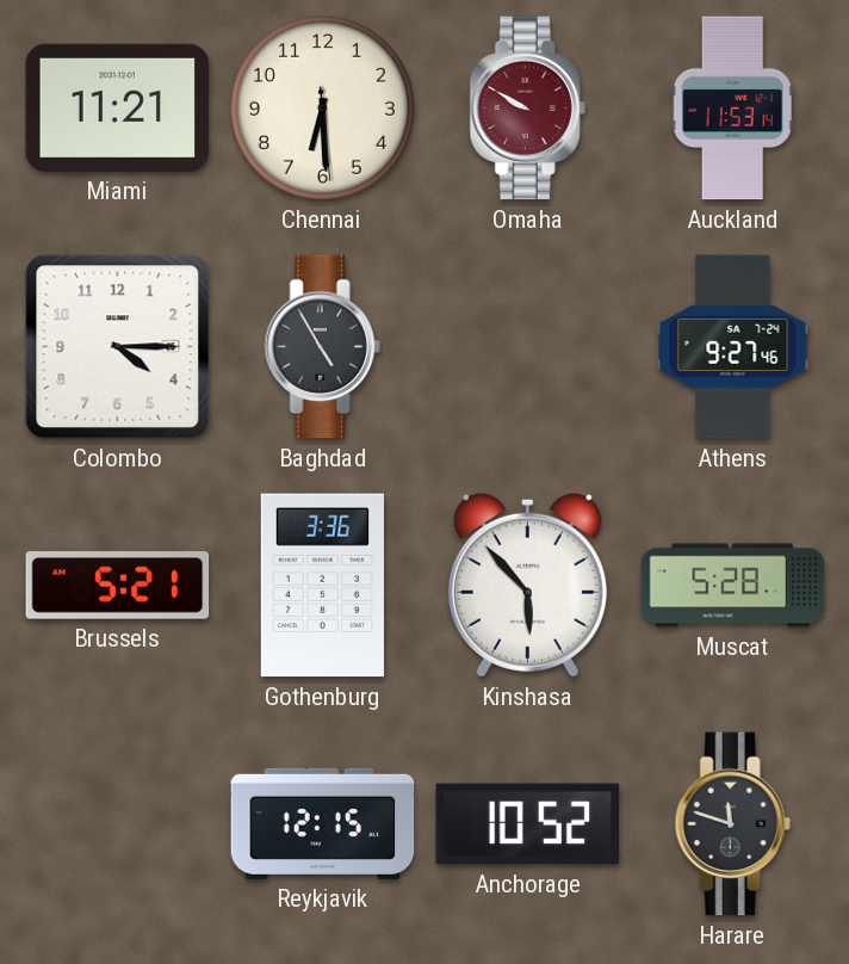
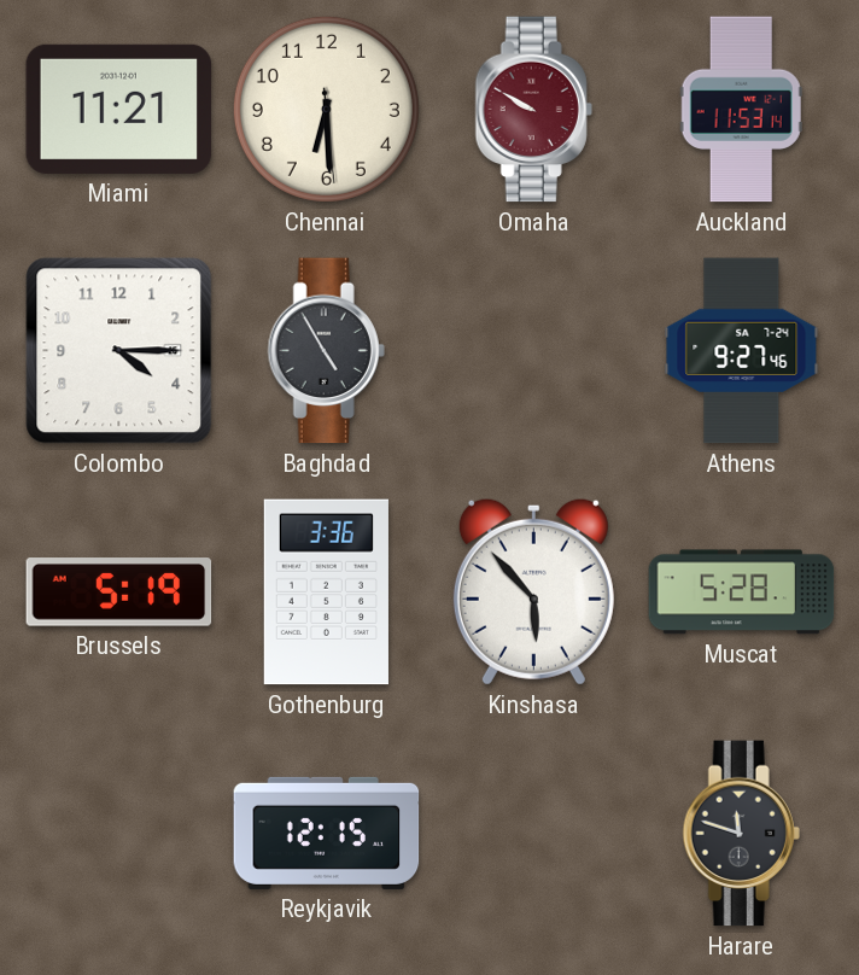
Brussels: 5:21 -> 5:19
Anchorage: 10:52 -> none
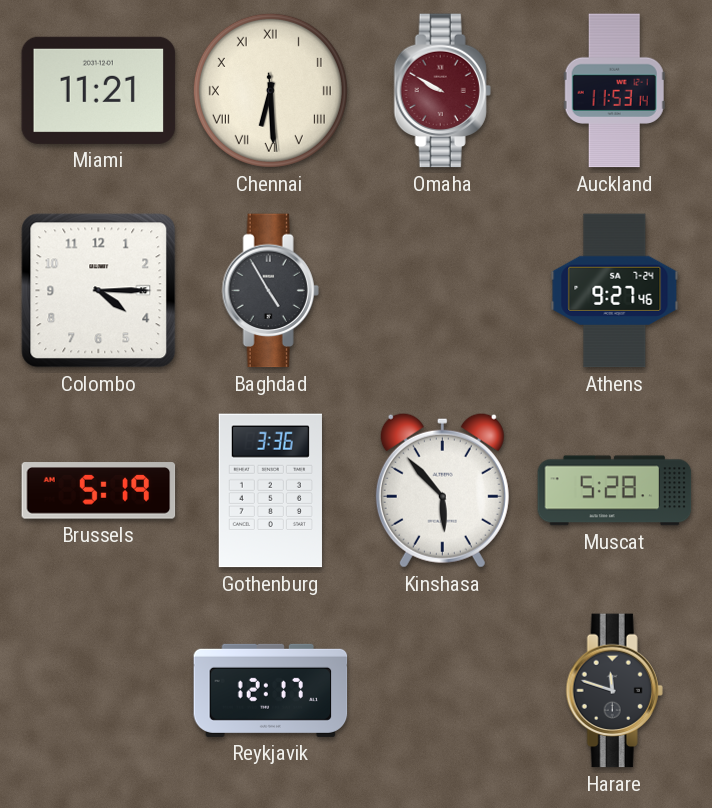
Chennai numerals: Arabic -> Roman
Reykjavik: 12:15 -> 12:17
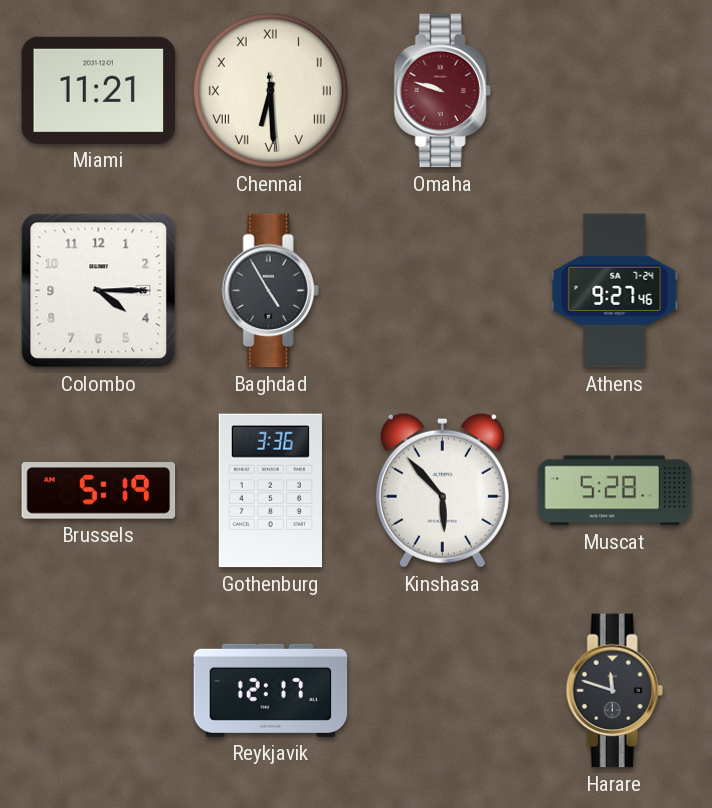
Omaha: 9:50 -> 9:48
Auckland: 11:53 -> none
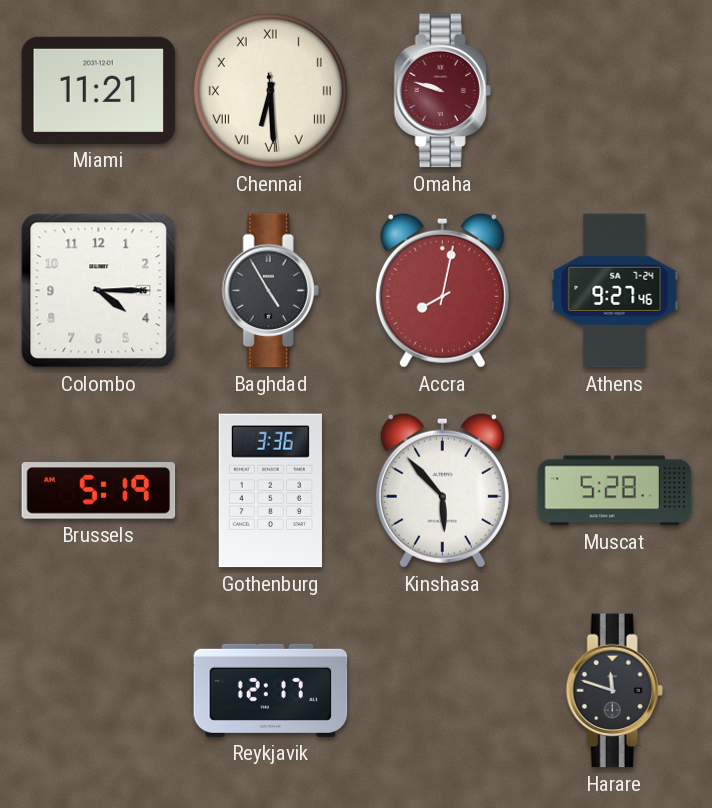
Accra: none -> 8:02
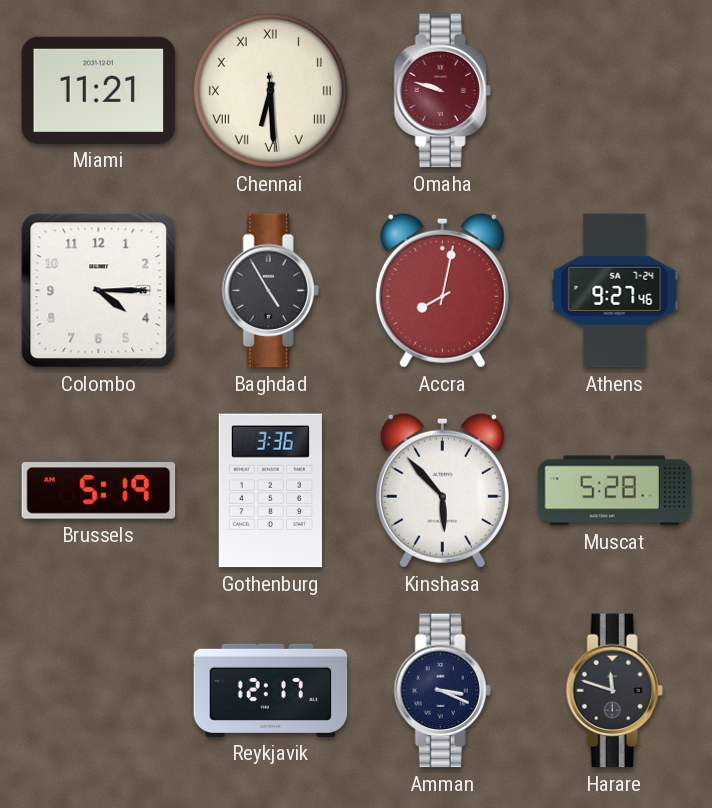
Amman: none -> 3:19
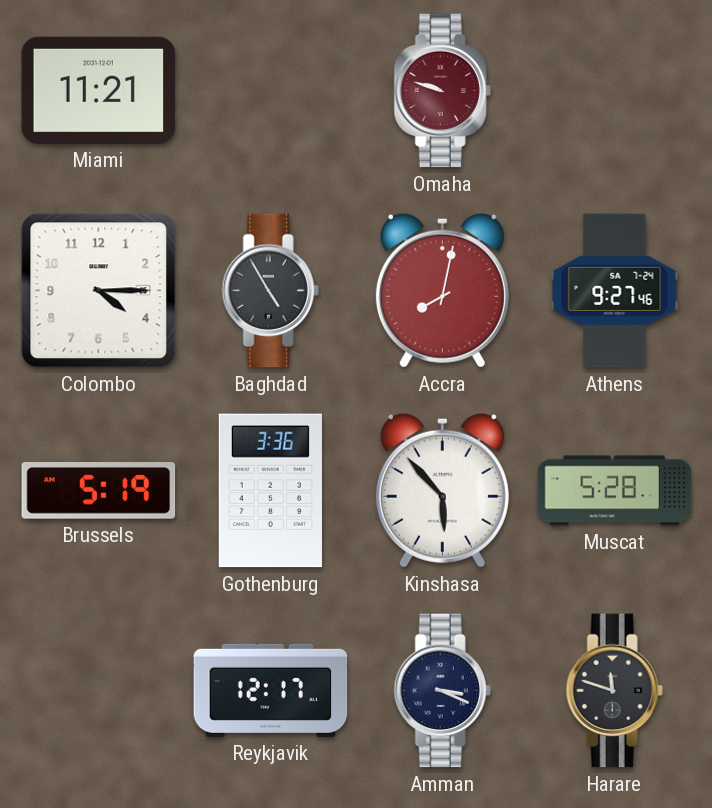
Chennai: 6:29 -> none
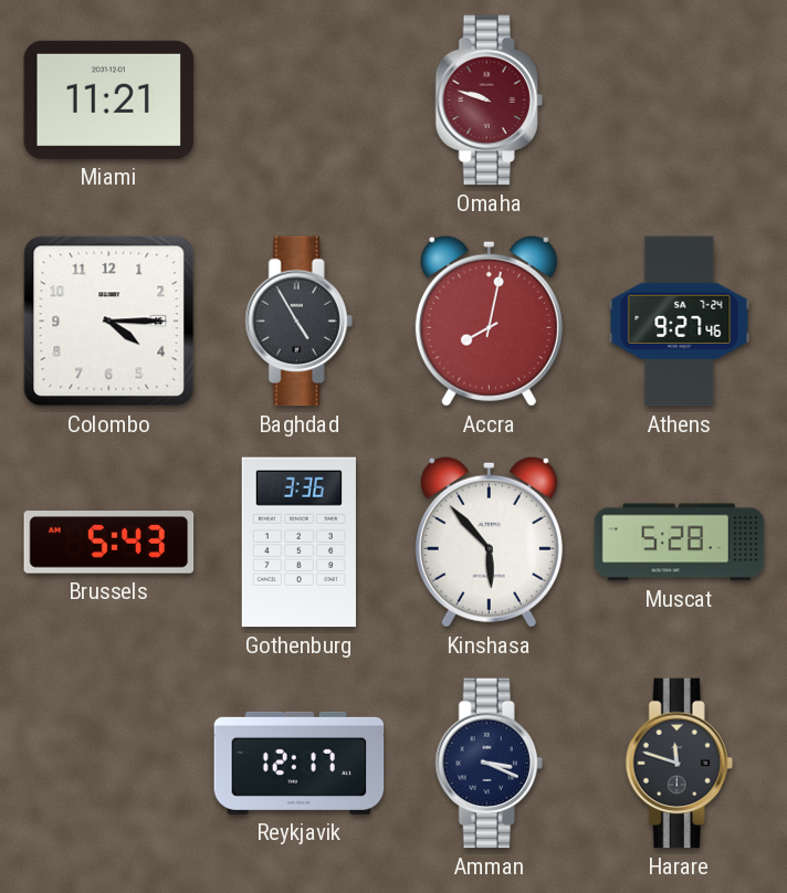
Brussels: 5:19 -> 5:43
